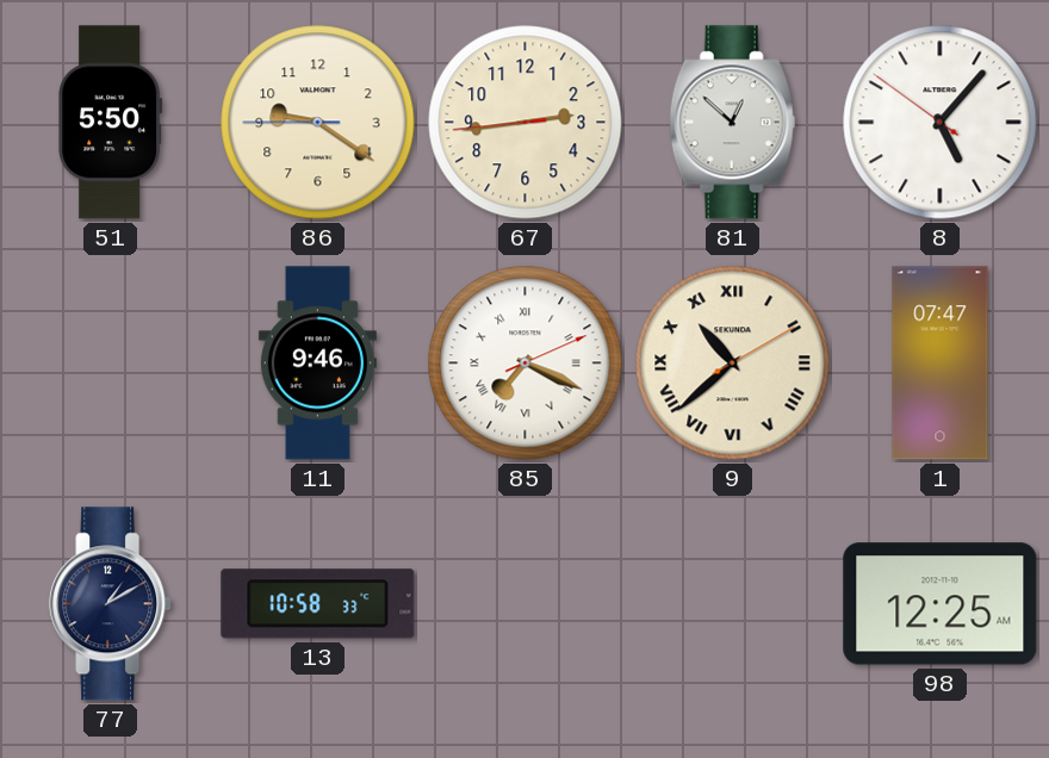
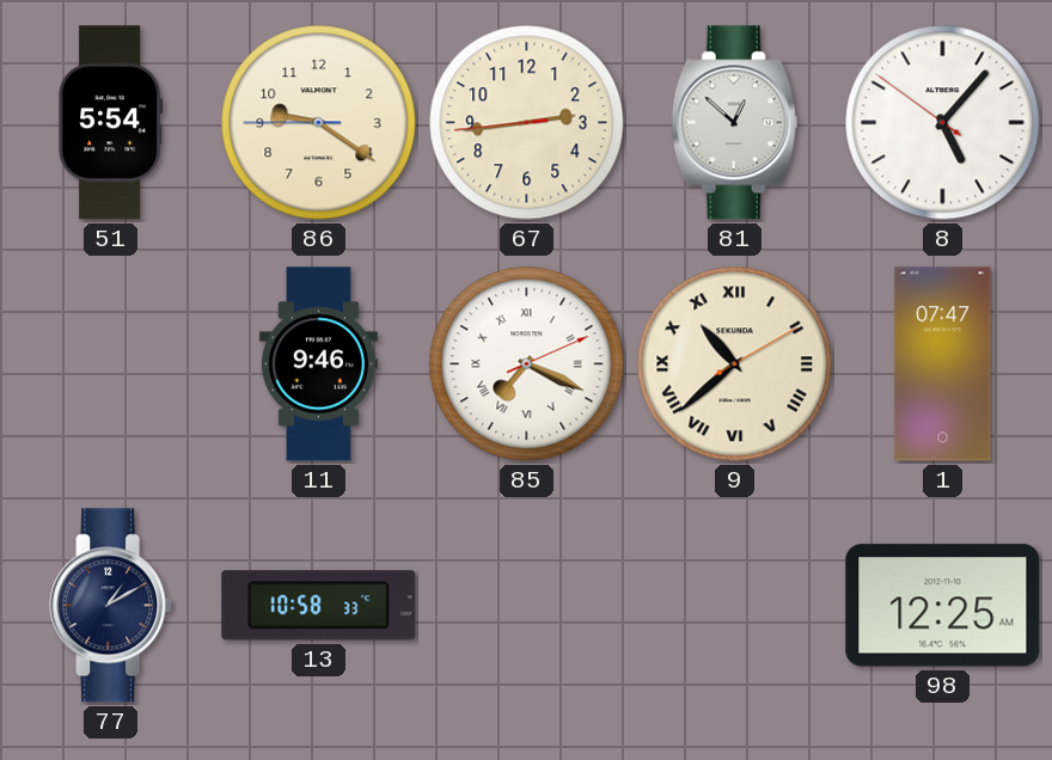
51: 5:50 -> 5:54
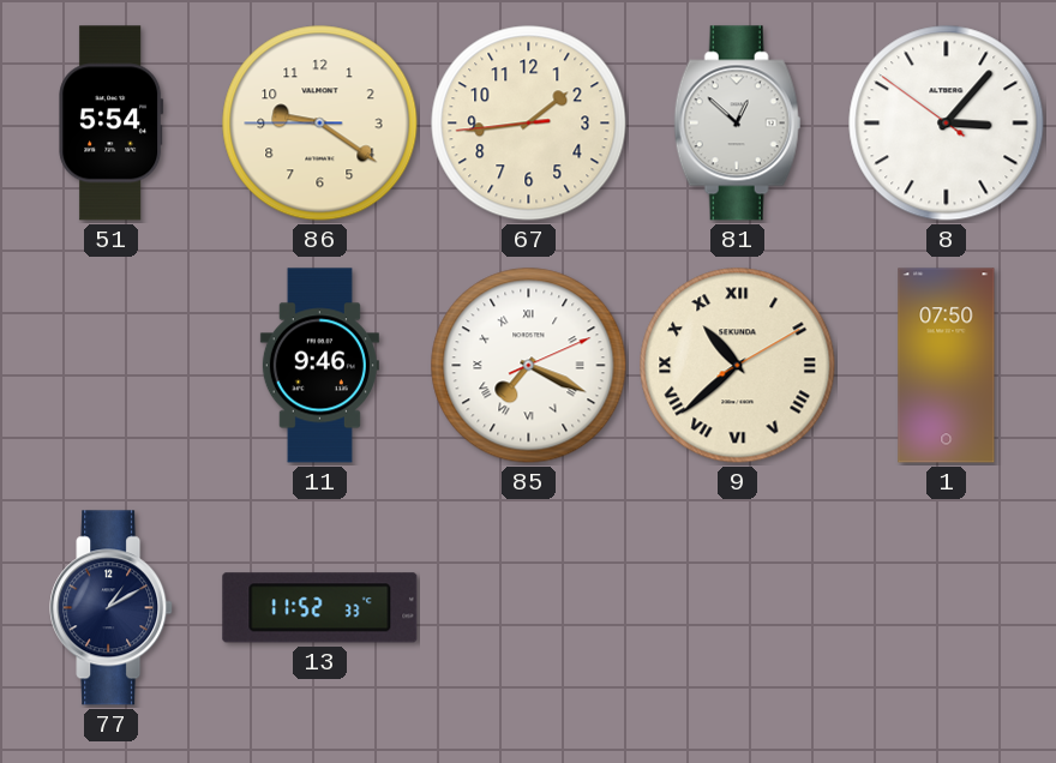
67: 2:43 -> 1:43
8: 5:06 -> 3:06
1: 07:47 -> 07:50
13: 10:58 -> 11:52
98: 12:25 -> none
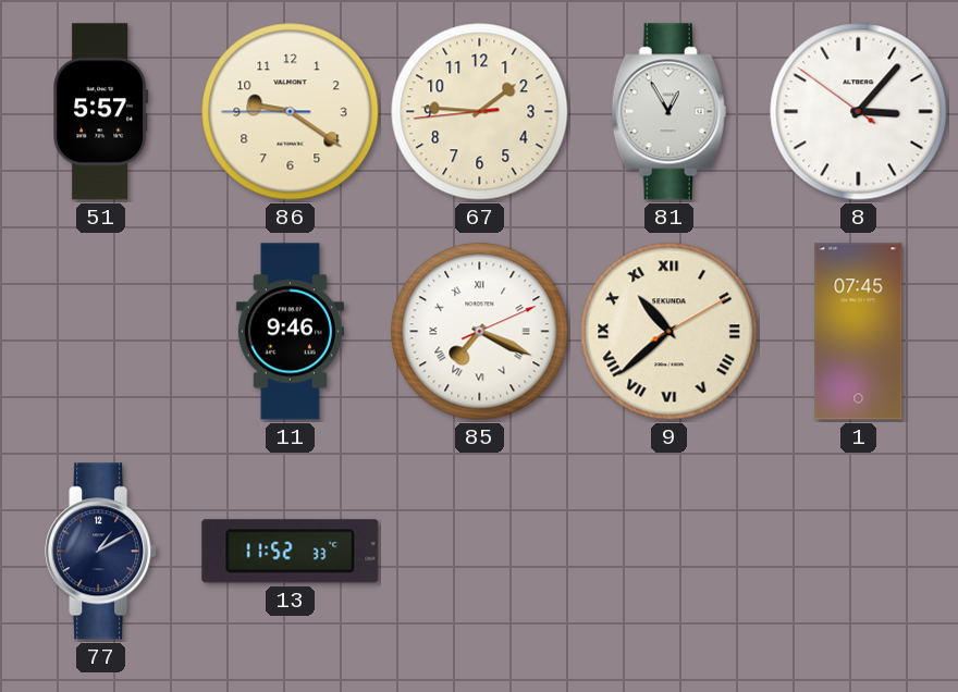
51: 5:54 -> 5:57
67: 1:43 -> 1:45
81: 12:52 -> 12:55
1: 07:50 -> 07:45
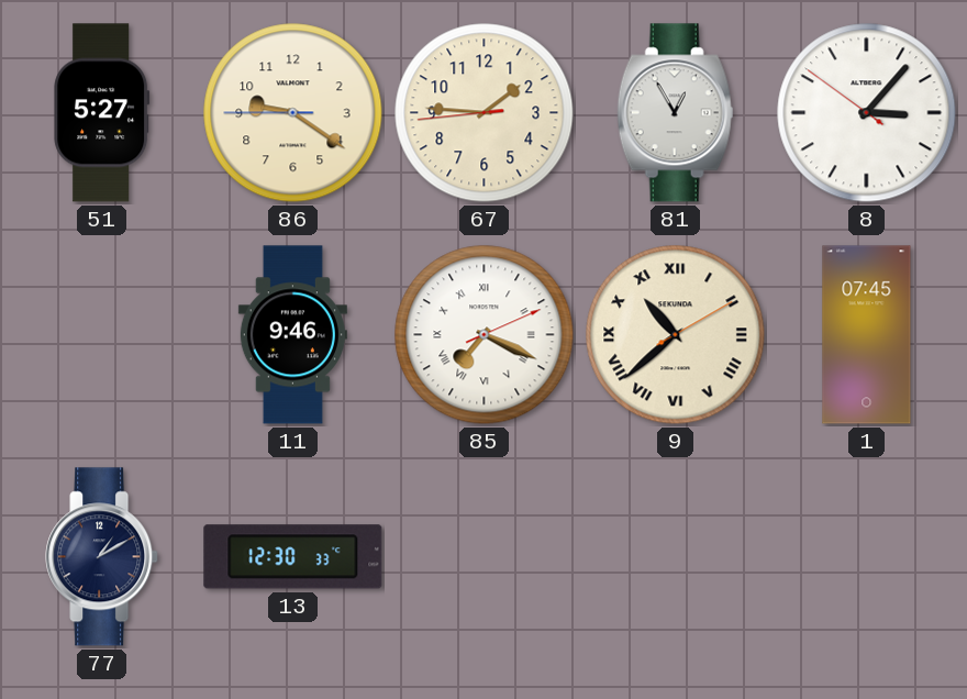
51: 5:57 -> 5:27
13: 11:52 -> 12:30
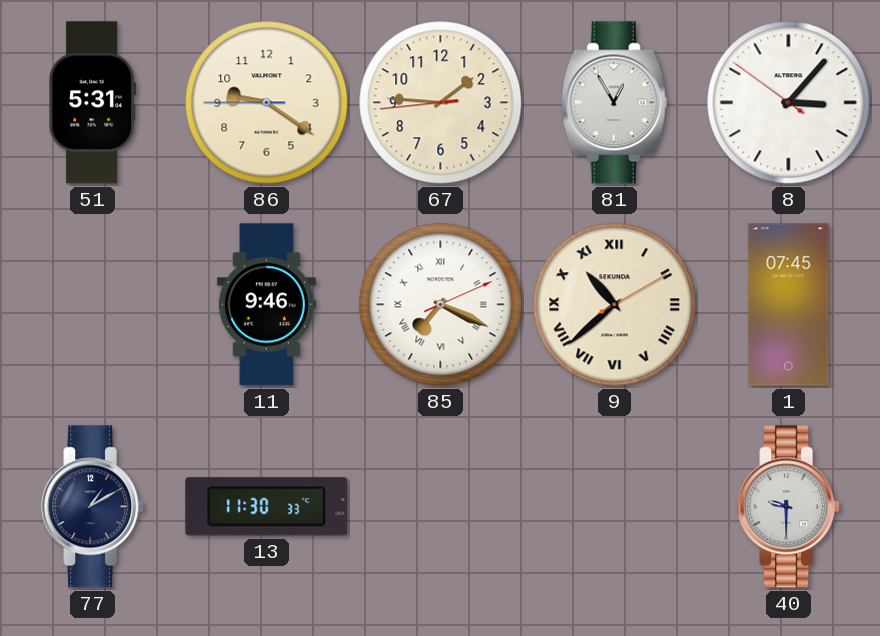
51: 5:27 -> 5:31
13: 12:30 -> 11:30
40: none -> 9:30
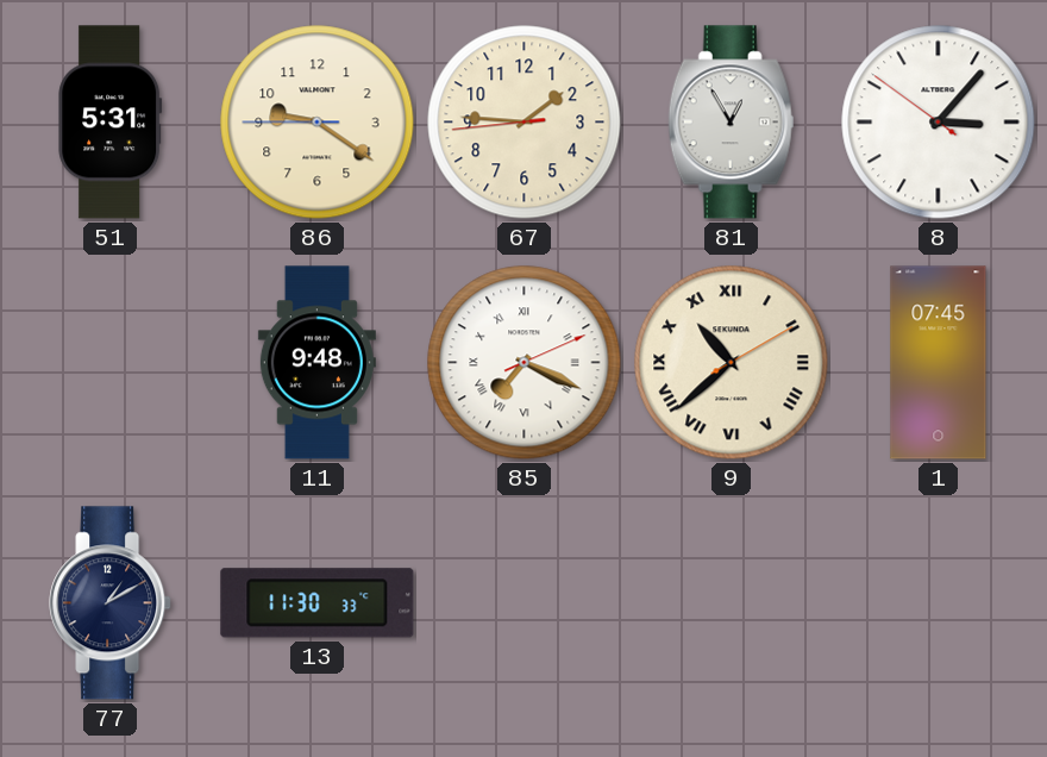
11: 9:46 -> 9:48
40: 9:30 -> none
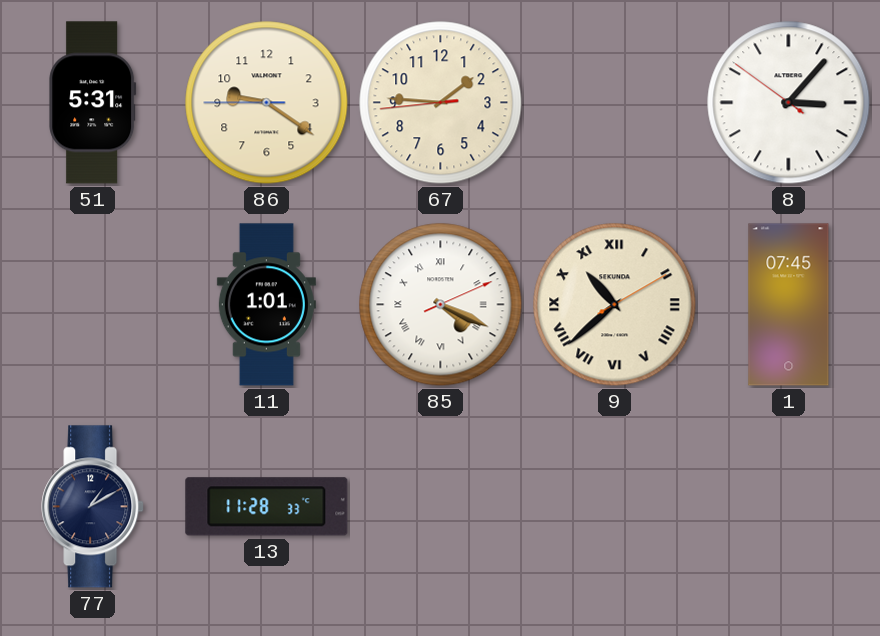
81: 12:55 -> none
11: 9:48 -> 1:01
85: 7:19 -> 4:19
13: 11:30 -> 11:28
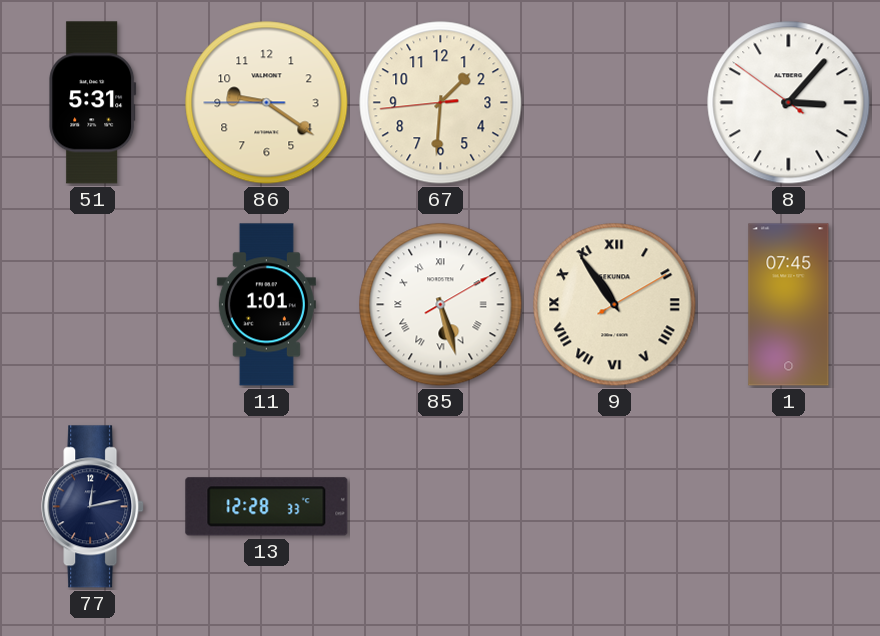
67: 1:45 -> 1:30
85: 4:19 -> 5:27
9: 10:38 -> 10:54
77: 1:10 -> 12:13
13: 11:28 -> 12:28
